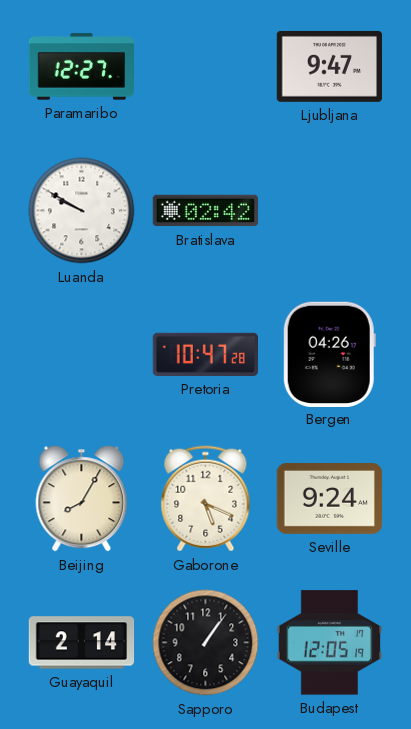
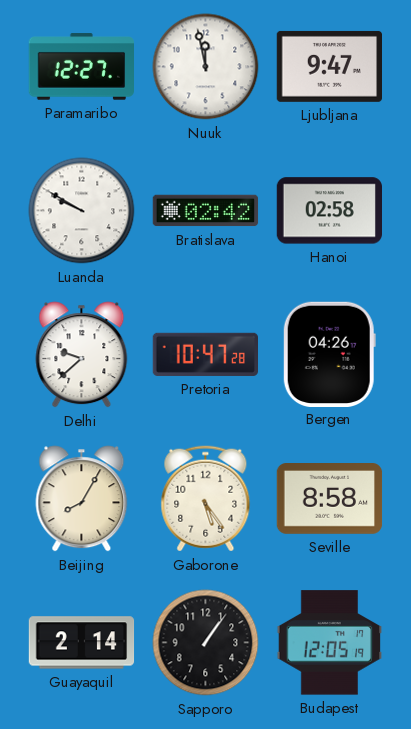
Nuuk: none -> 11:58
Hanoi: none -> 02:58
Delhi: none -> 9:38
Gaborone: 5:19 -> 5:24
Seville: 9:24 -> 8:58
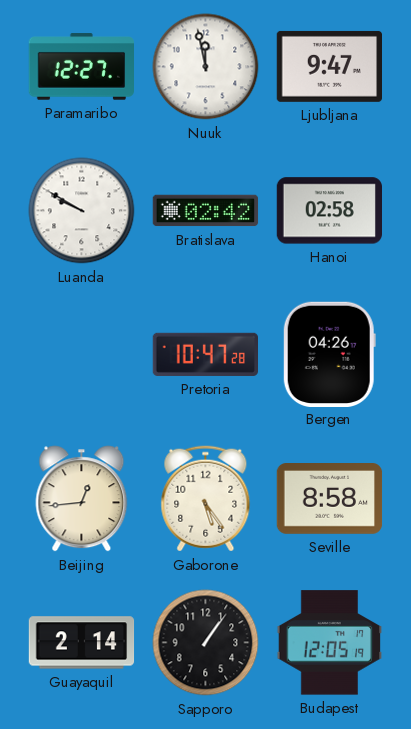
Delhi: 9:38 -> none
Beijing: 8:05 -> 12:44
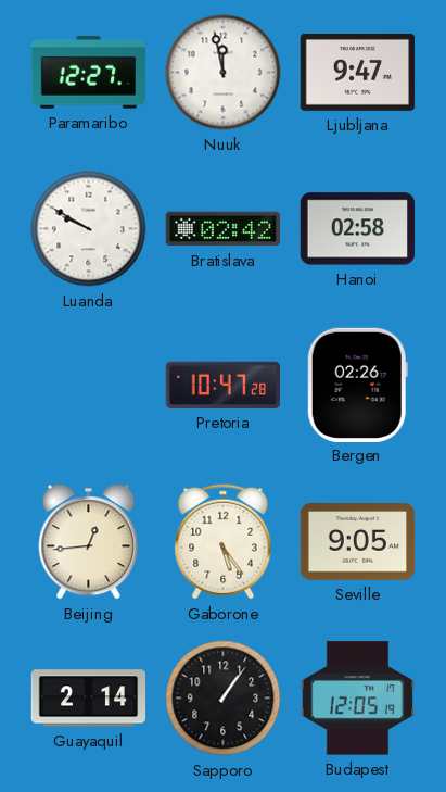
Bergen: 04:26 -> 02:26
Seville: 8:58 -> 9:05
